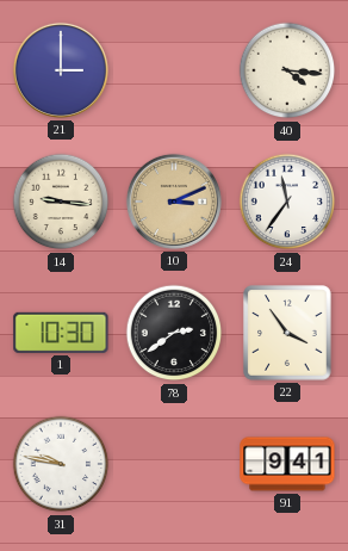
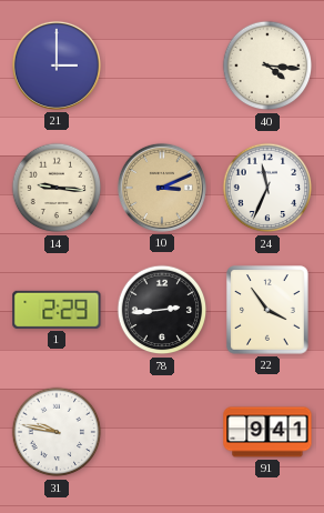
24: 11:36 -> 11:34
1: 10:30 -> 2:29
78: 2:39 -> 2:44
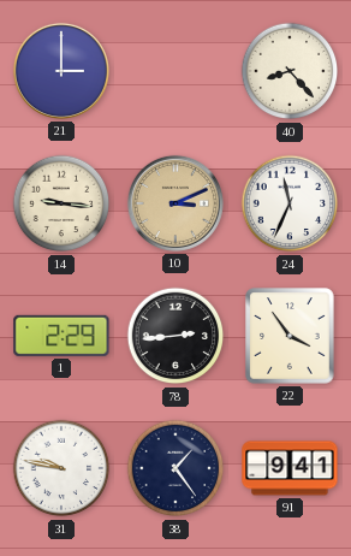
40: 4:16 -> 8:23
38: none -> 1:24
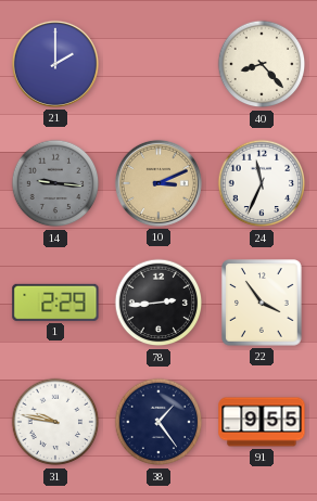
21: 3:00 -> 2:00
14 dial: cream -> grey
91: 9:41 -> 9:55
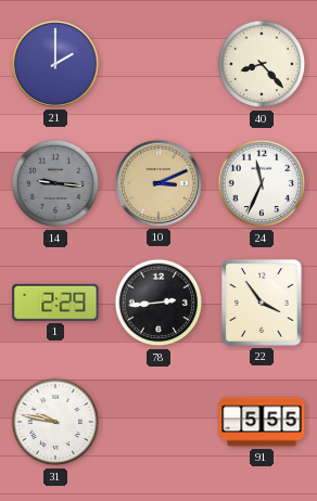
38: 1:24 -> none
91: 9:55 -> 5:55
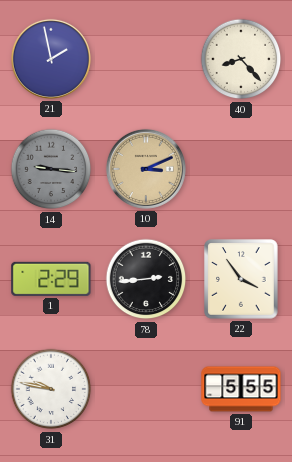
21: 2:00 -> 1:58
24: 11:34 -> none
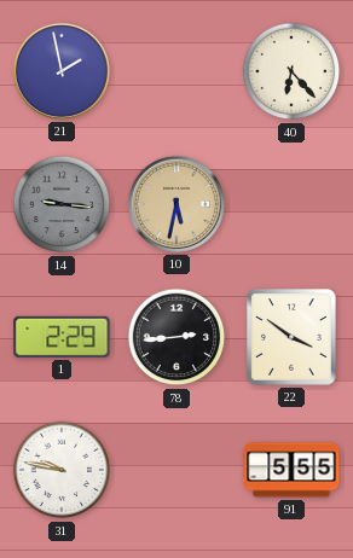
40: 8:23 -> 6:23
10: 3:11 -> 5:32
22: 3:54 -> 3:51
